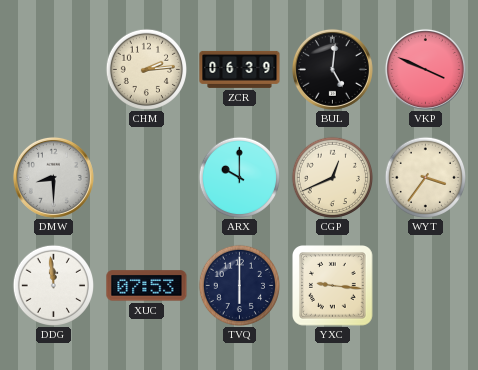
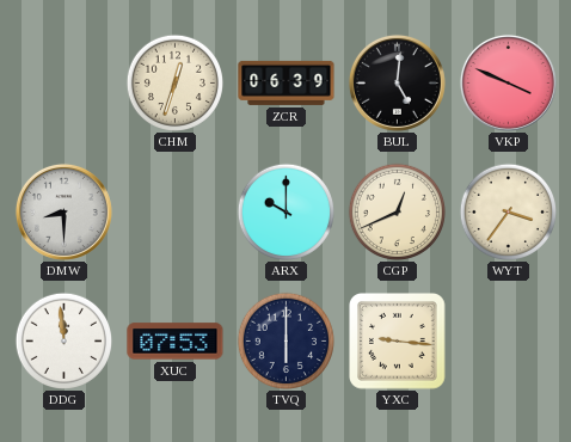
CHM: 2:14 -> 12:33
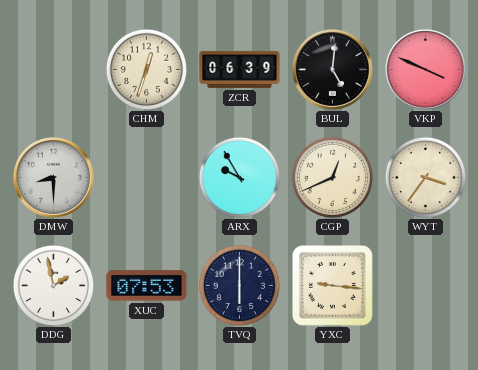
ARX: 10:00 -> 9:55
DDG: 11:59 -> 1:58
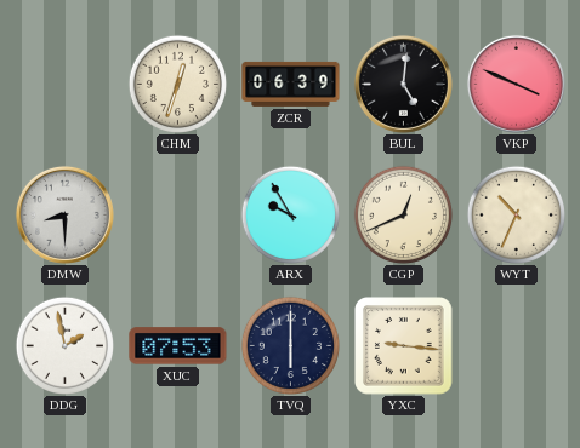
WYT: 3:36 -> 10:34
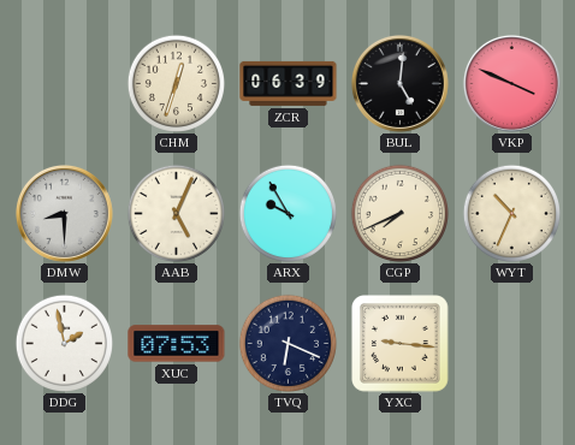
AAB: none -> 5:04
CGP: 12:41 -> 7:41
TVQ: 6:00 -> 6:19
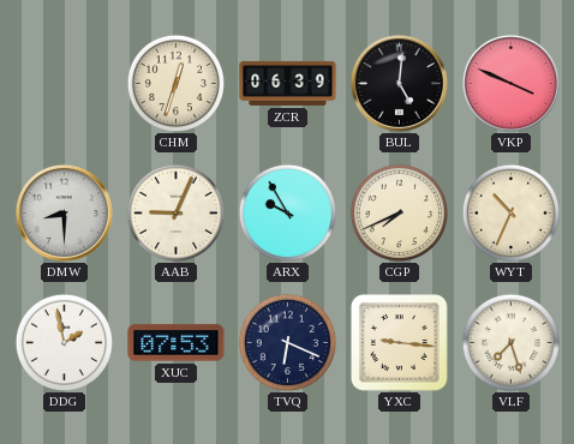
AAB: 5:04 -> 9:04
VLF: none -> 7:27
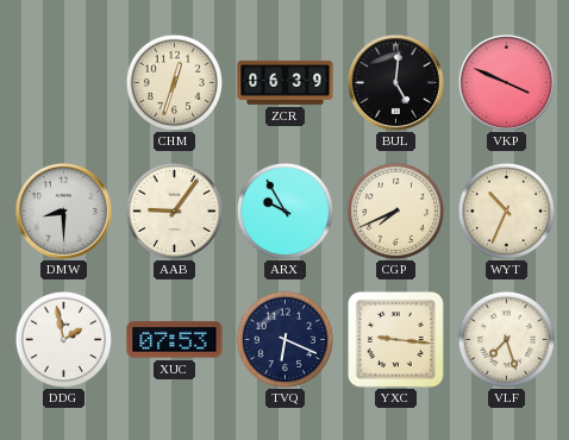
AAB: 9:04 -> 9:06
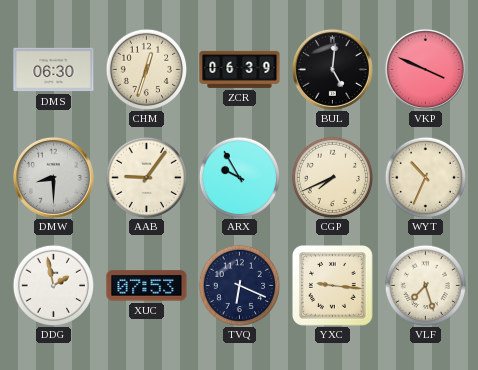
DMS: none -> 06:30
